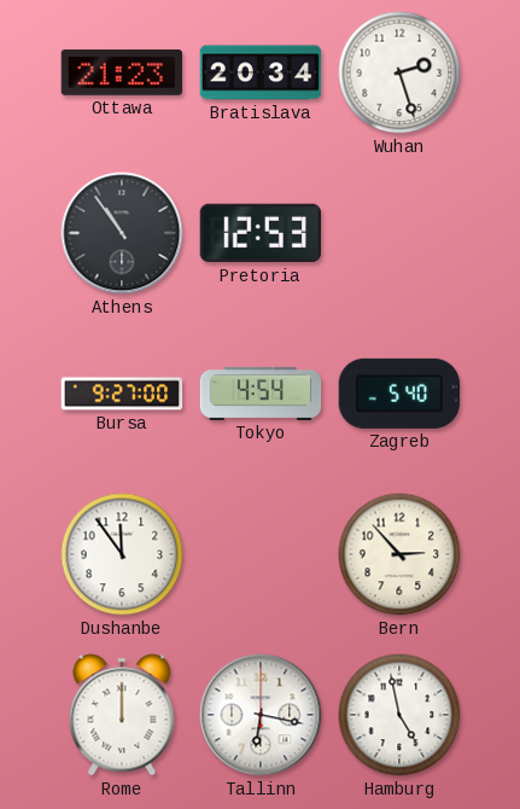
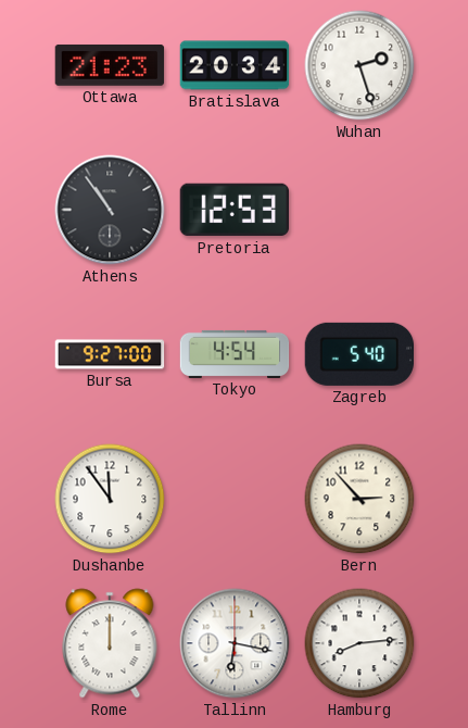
Hamburg: 4:58 -> 8:14
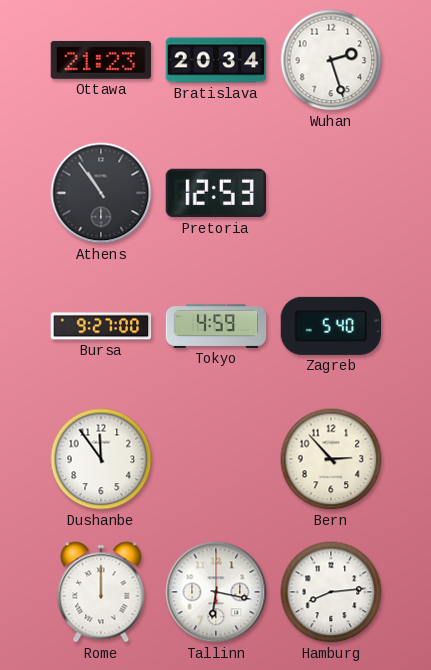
Tokyo: 4:54 -> 4:59
